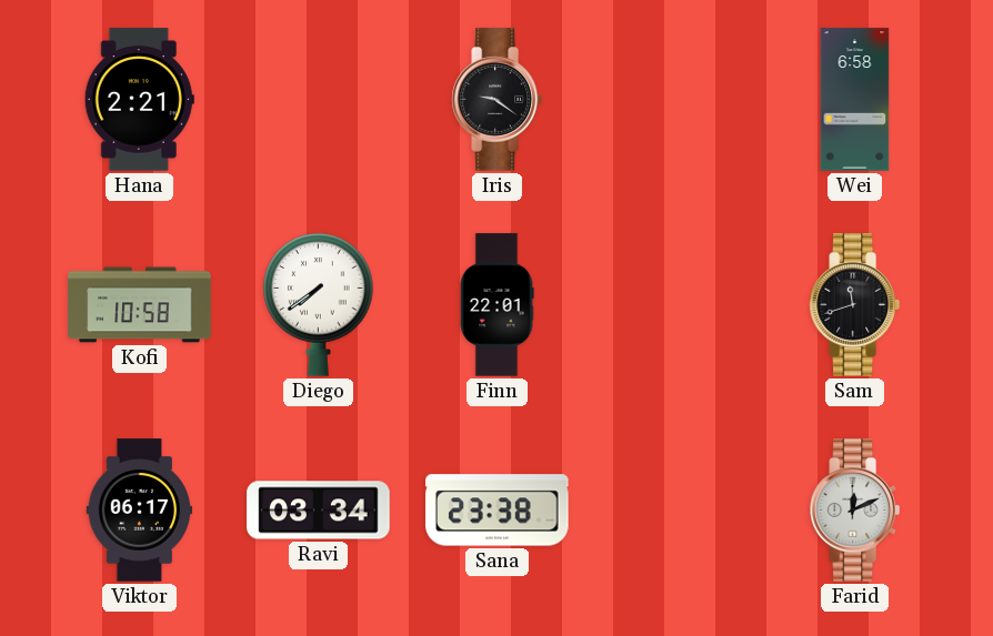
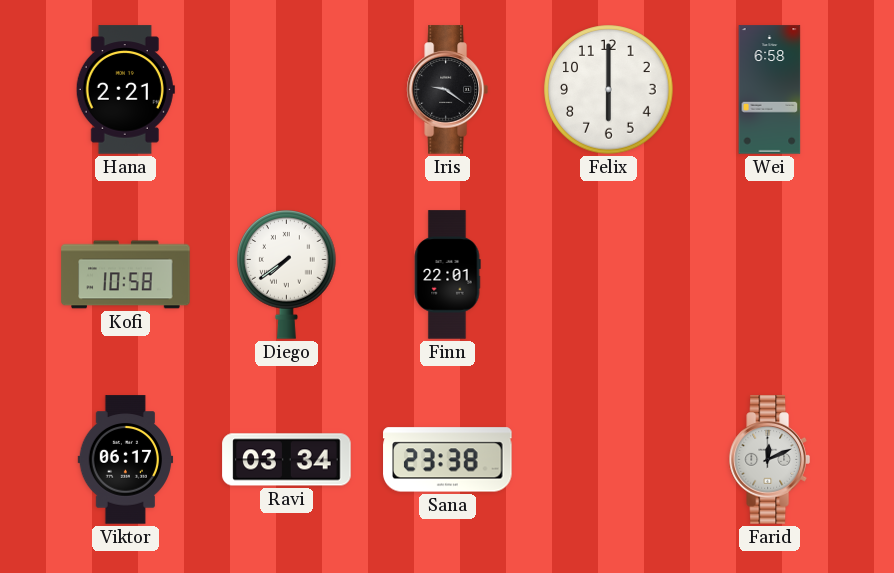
Felix: none -> 6:00
Sam: 11:42 -> none
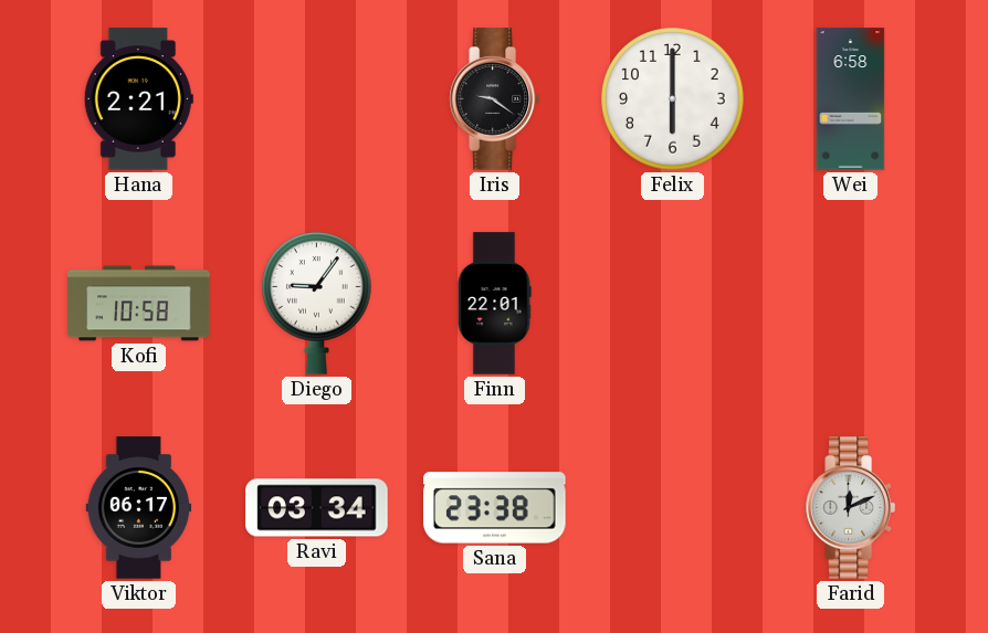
Diego: 7:39 -> 9:06
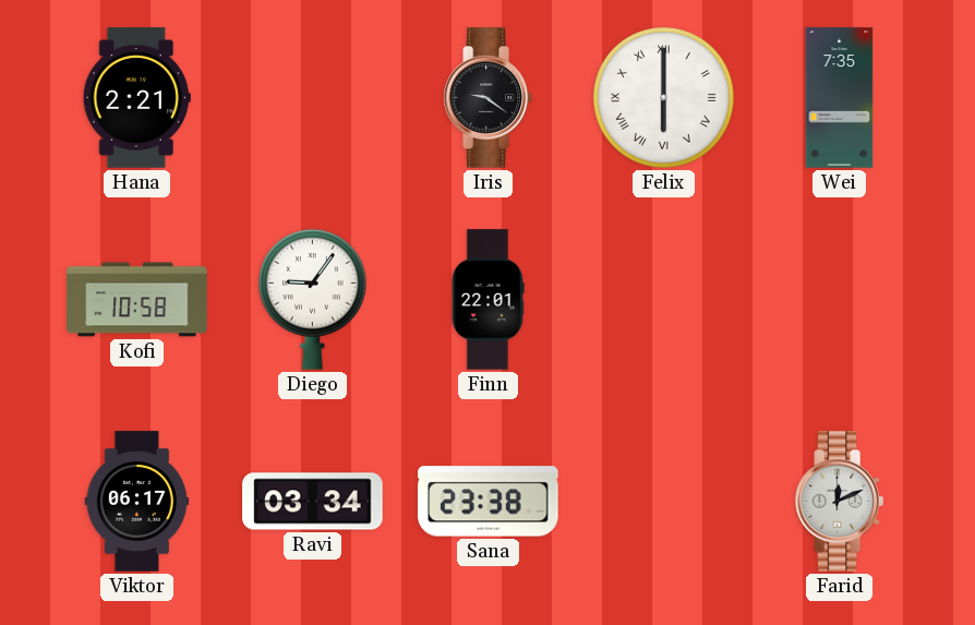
Felix numerals: Arabic -> Roman
Wei: 6:58 -> 7:35
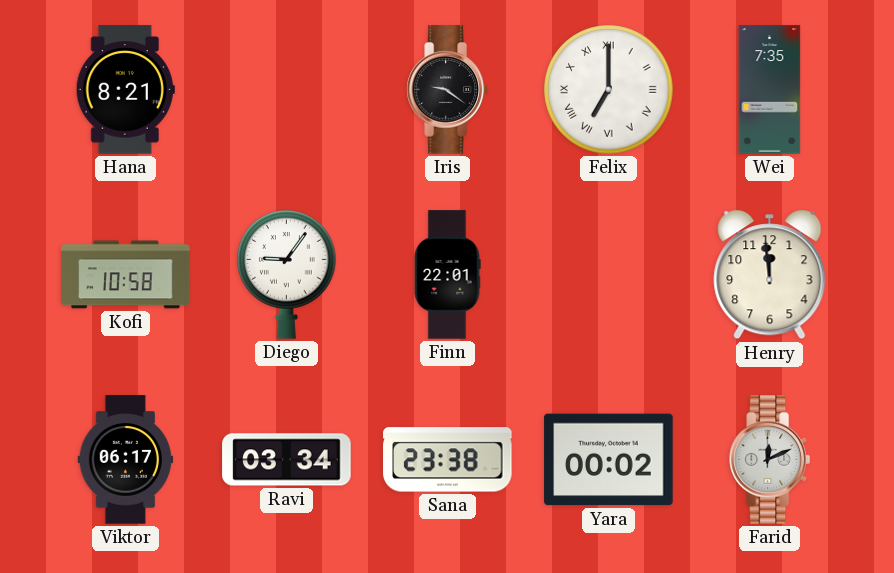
Hana: 2:21 -> 8:21
Felix: 6:00 -> 7:00
Henry: none -> 11:59
Yara: none -> 00:02
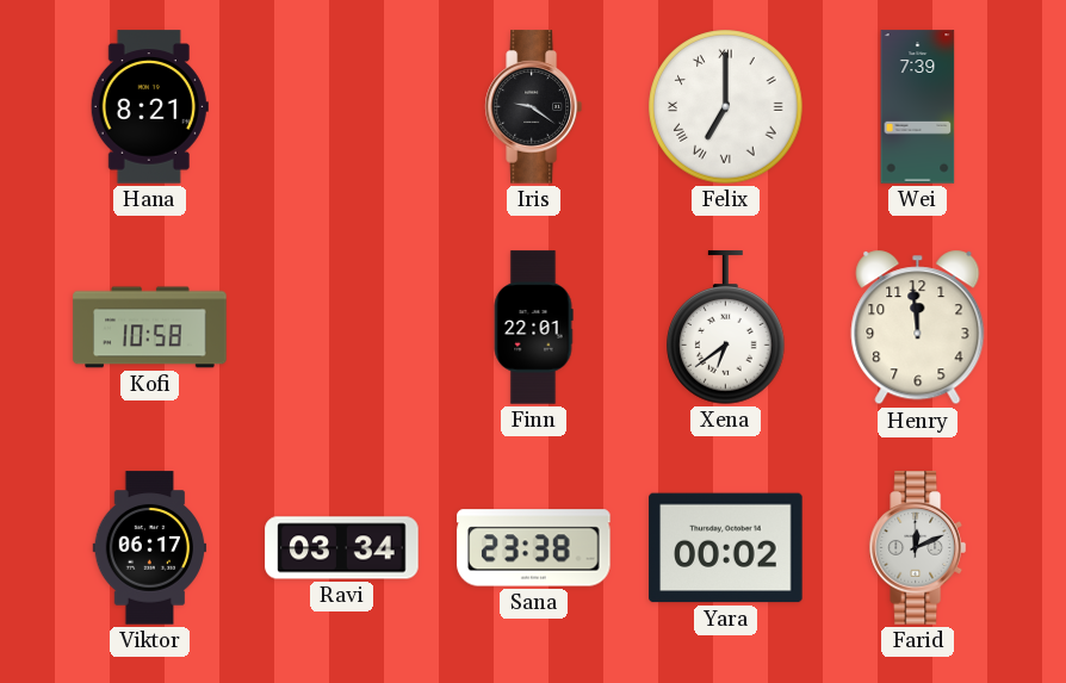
Wei: 7:35 -> 7:39
Diego: 9:06 -> none
Xena: none -> 6:39
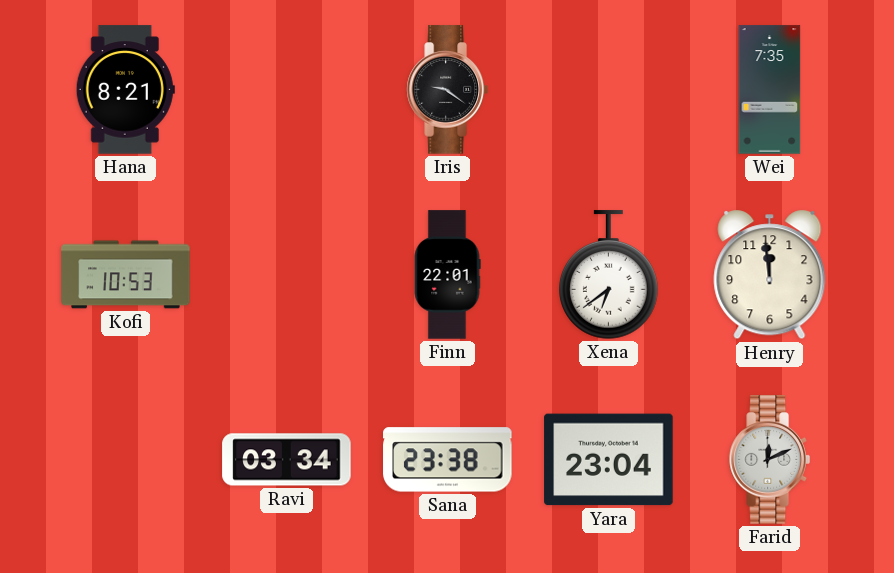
Felix: 7:00 -> none
Wei: 7:39 -> 7:35
Kofi: 10:58 -> 10:53
Viktor: 06:17 -> none
Yara: 00:02 -> 23:04
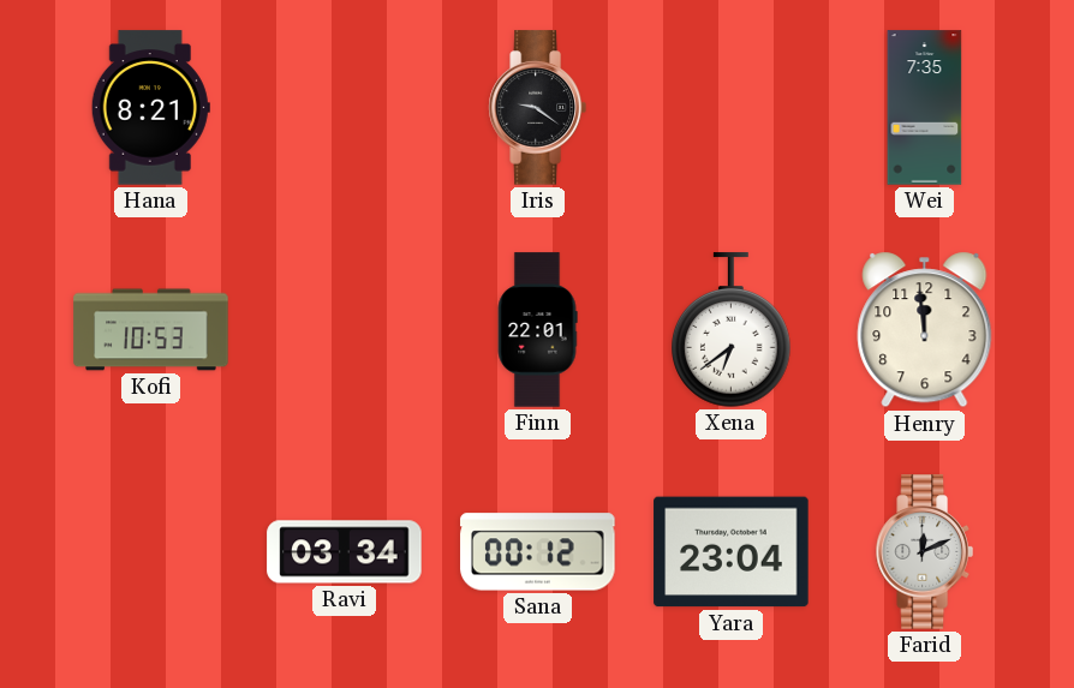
Sana: 23:38 -> 00:12
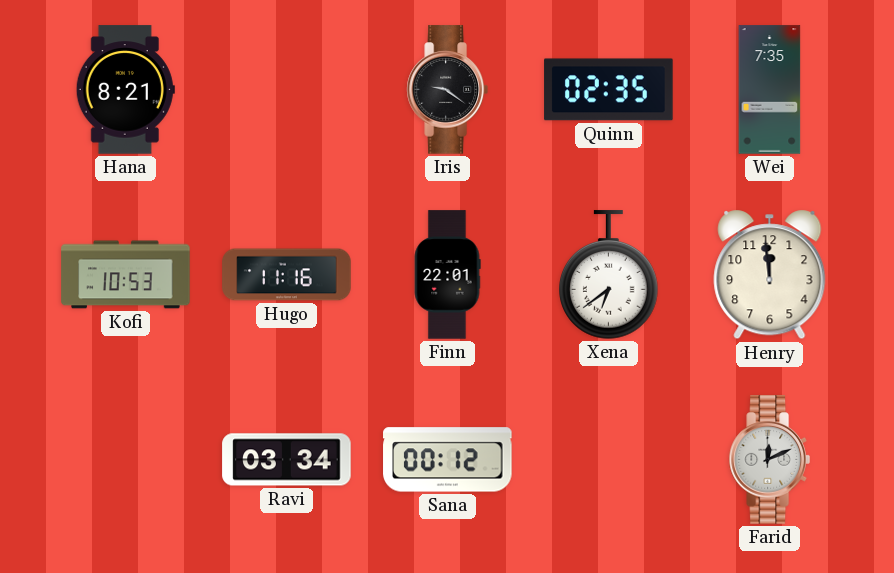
Quinn: none -> 02:35
Hugo: none -> 11:16
Yara: 23:04 -> none
